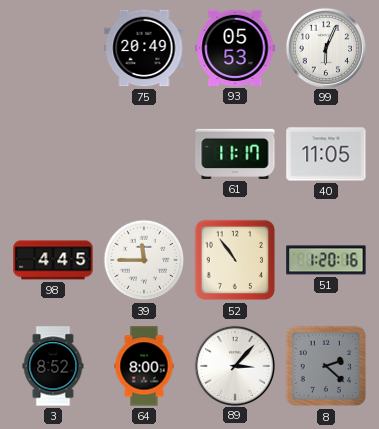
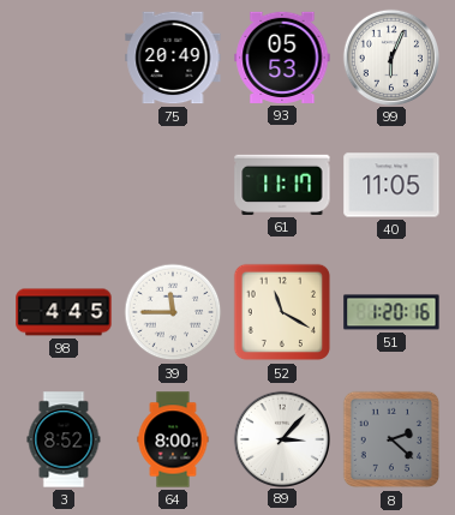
52: 10:54 -> 11:20
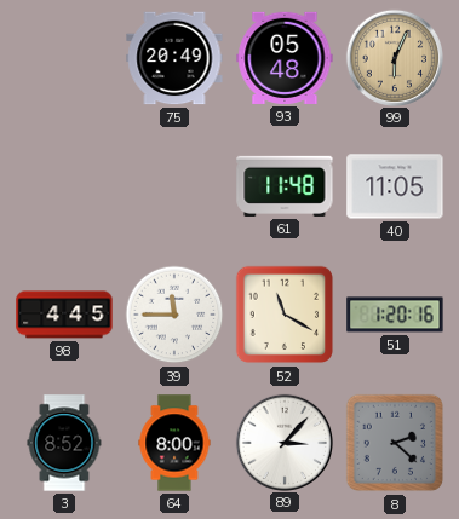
93: 05:53 -> 05:48
99 dial: white -> champagne
61: 11:17 -> 11:48
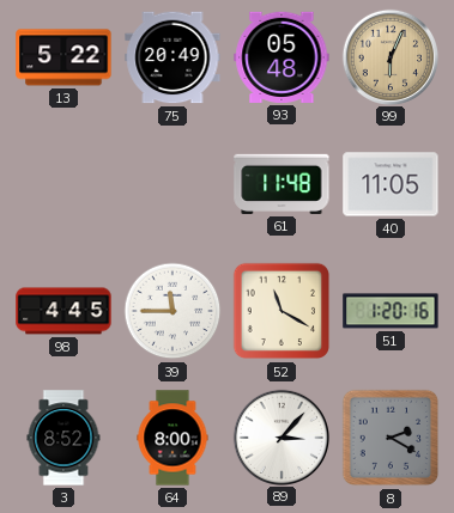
13: none -> 5:22
8: 2:22 -> 2:20
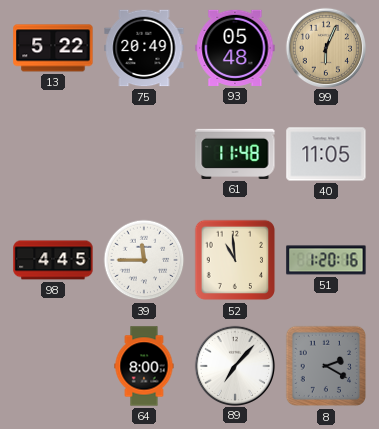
52: 11:20 -> 10:59
3: 8:52 -> none
89: 3:07 -> 7:07
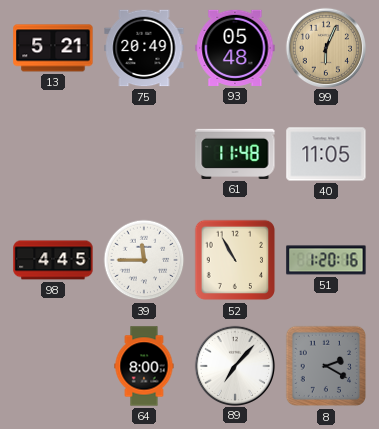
13: 5:22 -> 5:21
52: 10:59 -> 10:55
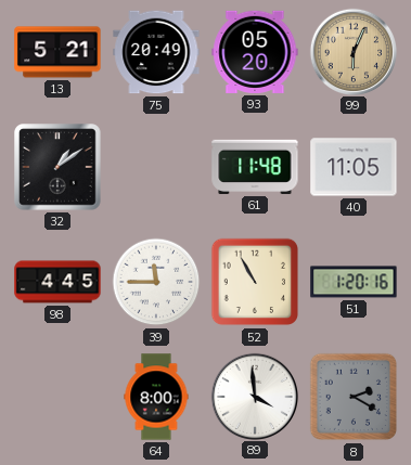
93: 05:48 -> 05:20
32: none -> 1:09
89: 7:07 -> 3:59
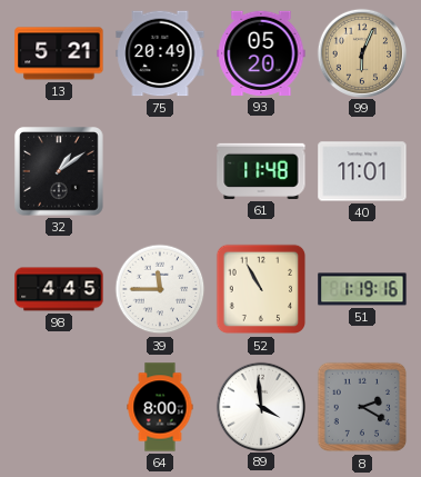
40: 11:05 -> 11:01
51: 1:20 -> 1:19
